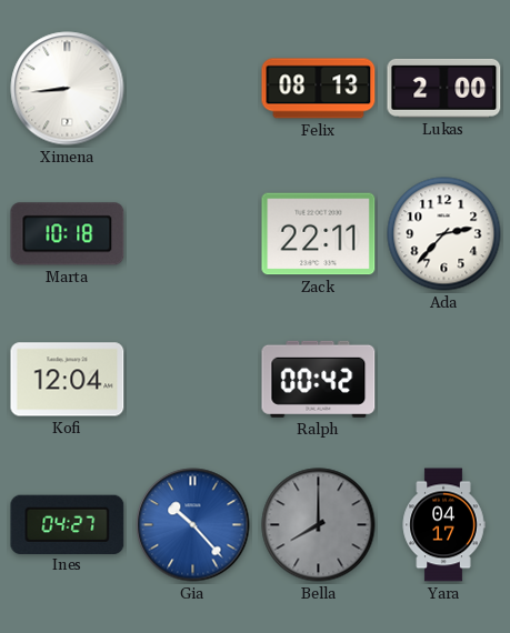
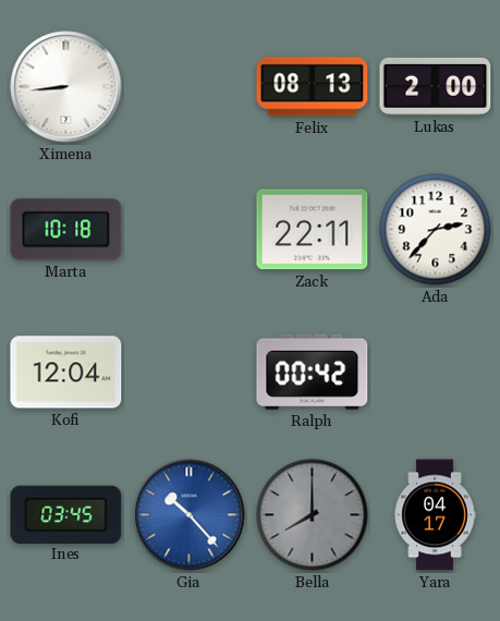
Ines: 04:27 -> 03:45
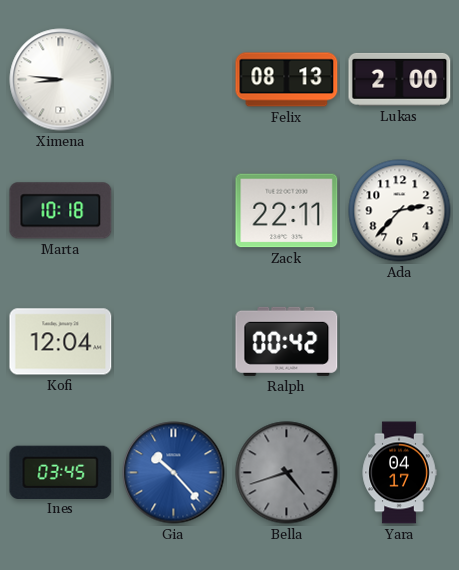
Ximena: 8:44 -> 8:46
Bella: 8:00 -> 4:42
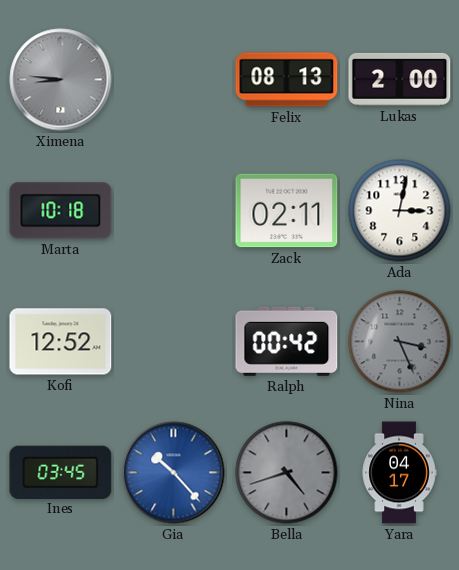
Ximena dial: white -> grey
Zack: 22:11 -> 02:11
Ada: 2:37 -> 3:02
Kofi: 12:04 -> 12:52
Nina: none -> 3:26
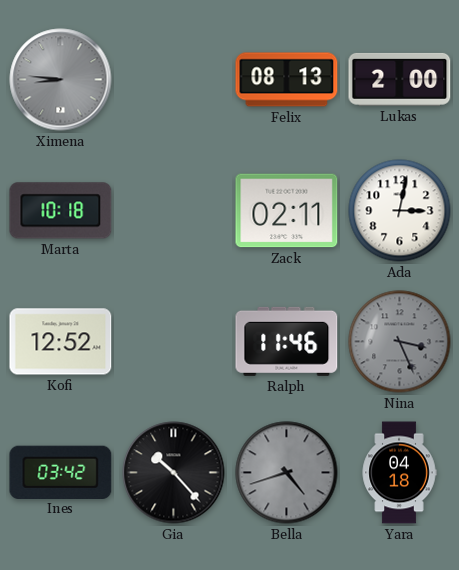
Ralph: 00:42 -> 11:46
Ines: 03:45 -> 03:42
Gia dial: blue -> black
Yara: 04:17 -> 04:18
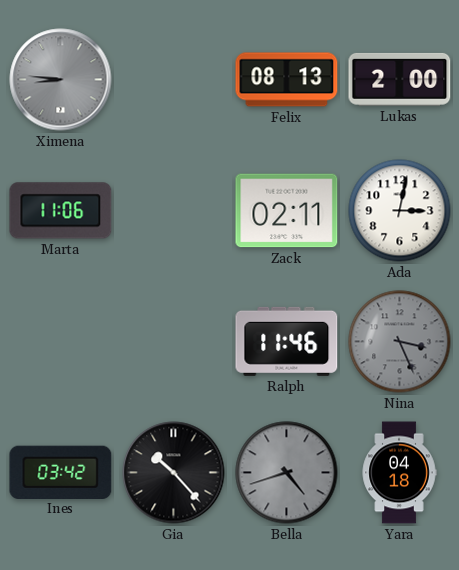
Marta: 10:18 -> 11:06
Kofi: 12:52 -> none
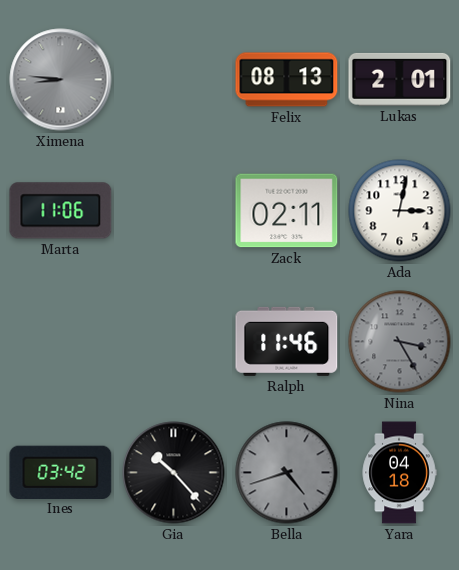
Lukas: 2:00 -> 2:01
Nina: 3:26 -> 3:25
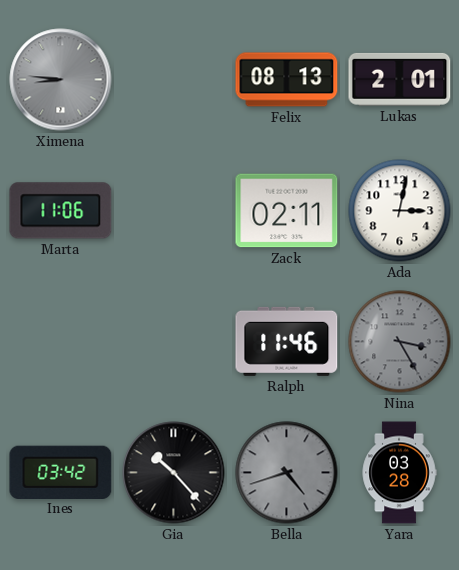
Yara: 04:18 -> 03:28
